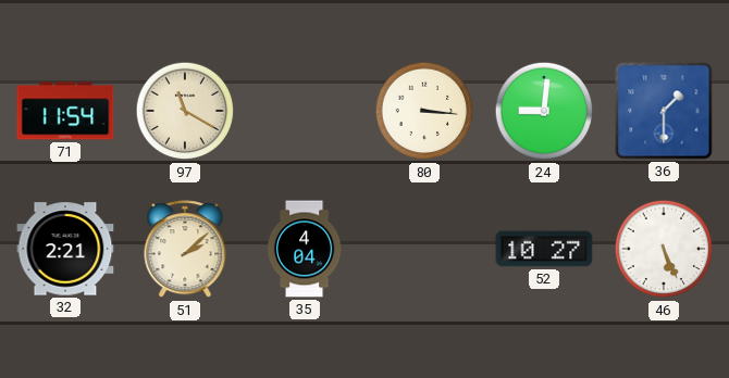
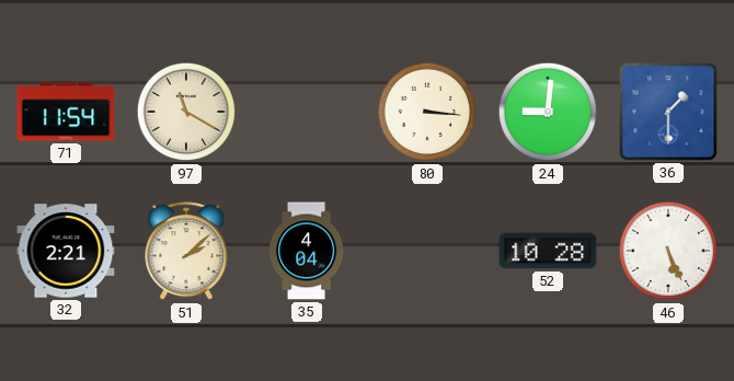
52: 10:27 -> 10:28
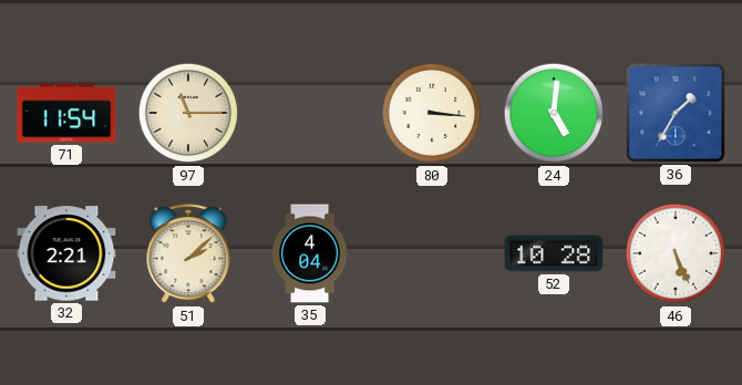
97: 11:20 -> 11:15
24: 9:01 -> 5:01
36: 1:30 -> 1:35
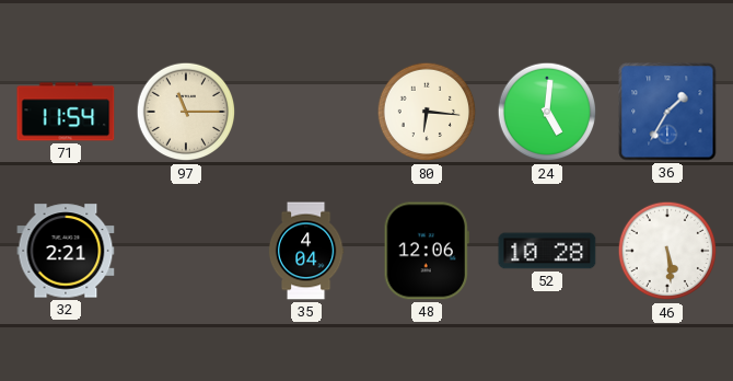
80: 3:16 -> 6:16
51: 2:08 -> none
48: none -> 12:06
46: 5:26 -> 5:29
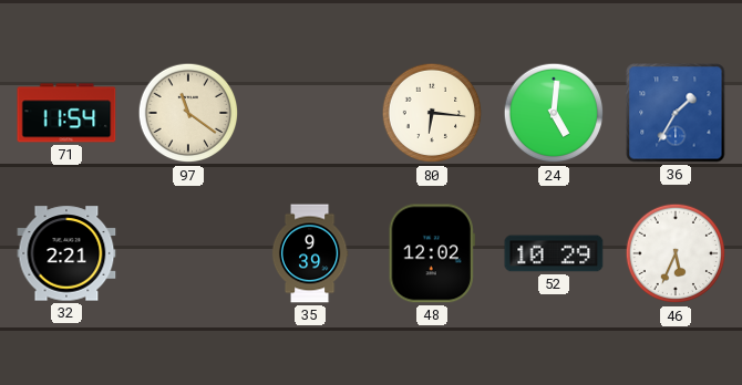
97: 11:15 -> 11:21
35: 4:04 -> 9:39
48: 12:06 -> 12:02
52: 10:28 -> 10:29
46: 5:29 -> 5:34
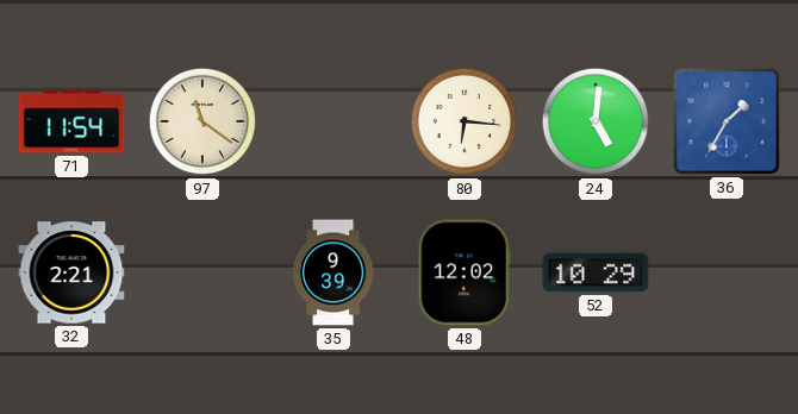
46: 5:34 -> none
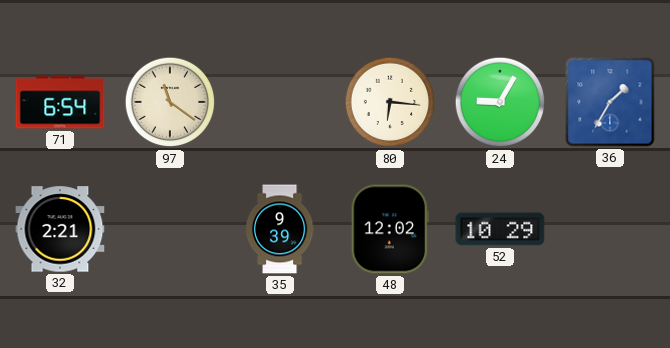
71: 11:54 -> 6:54
24: 5:01 -> 9:05
